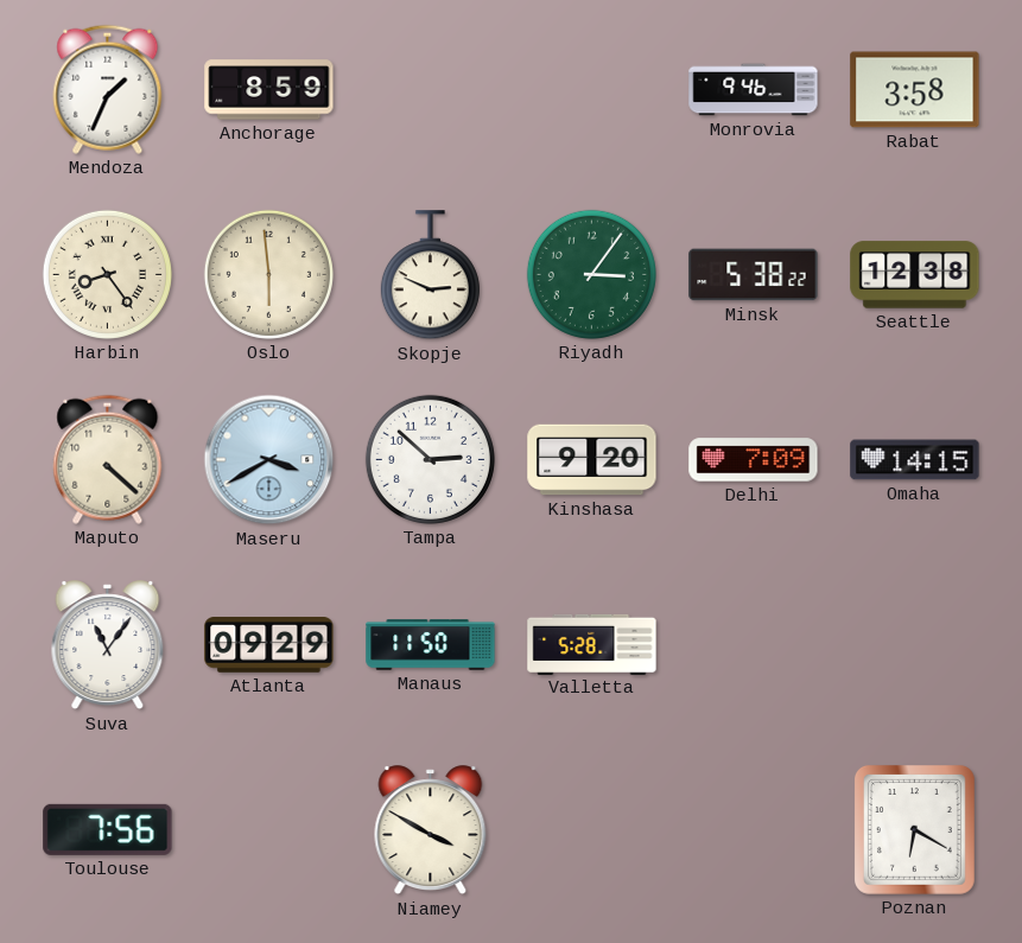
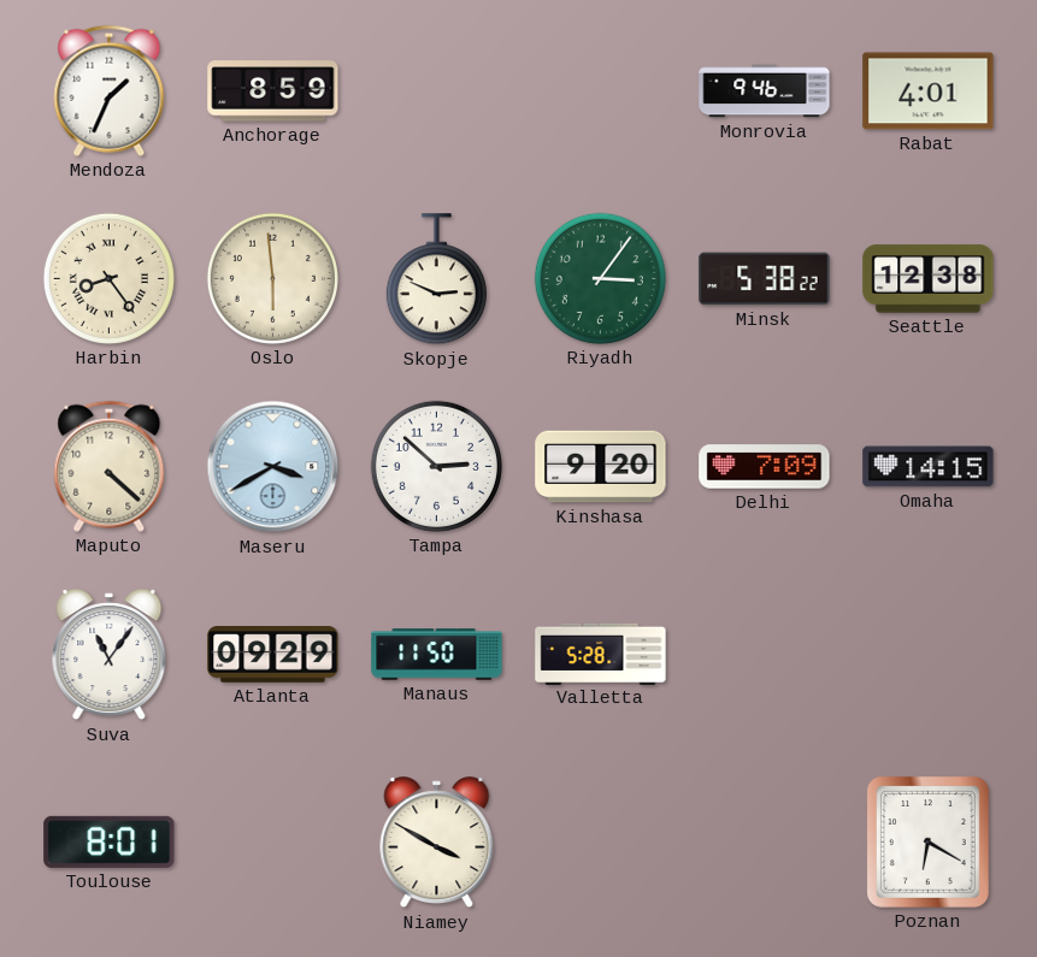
Rabat: 3:58 -> 4:01
Toulouse: 7:56 -> 8:01
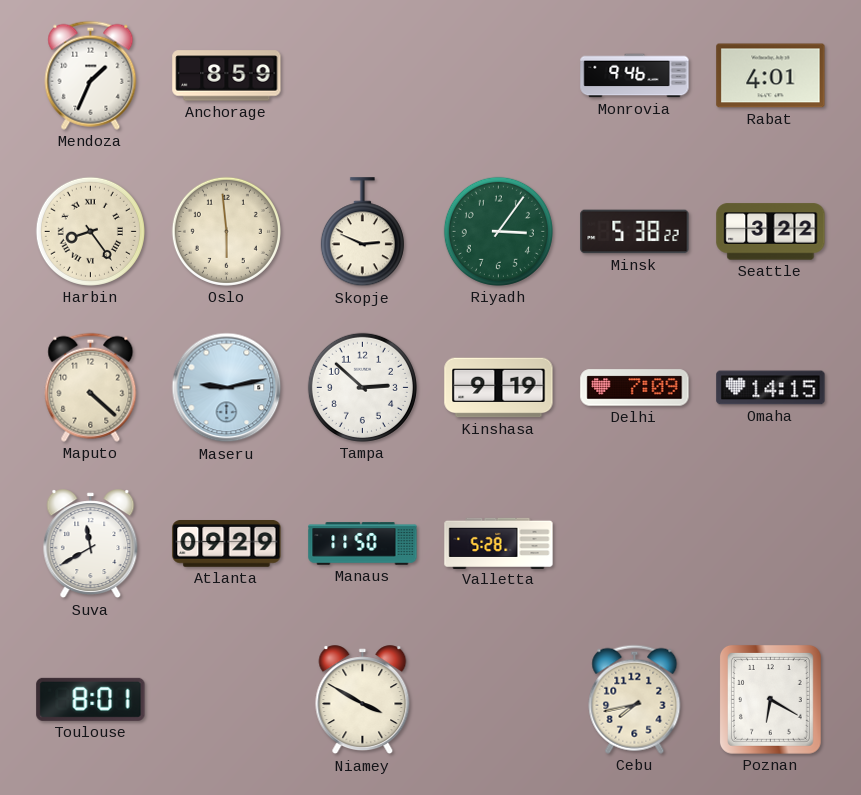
Seattle: 12:38 -> 3:22
Maseru: 3:40 -> 9:13
Kinshasa: 9:20 -> 9:19
Suva: 11:06 -> 11:40
Cebu: none -> 7:43
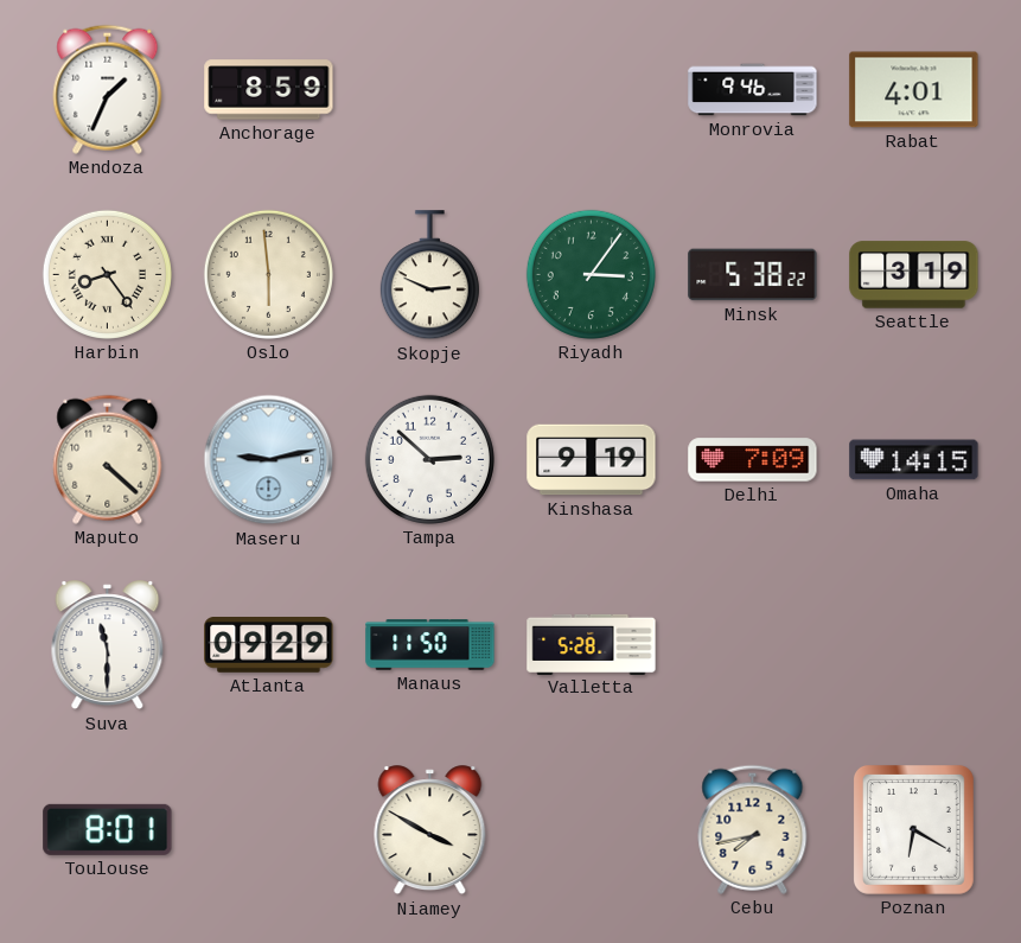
Seattle: 3:22 -> 3:19
Suva: 11:40 -> 11:30
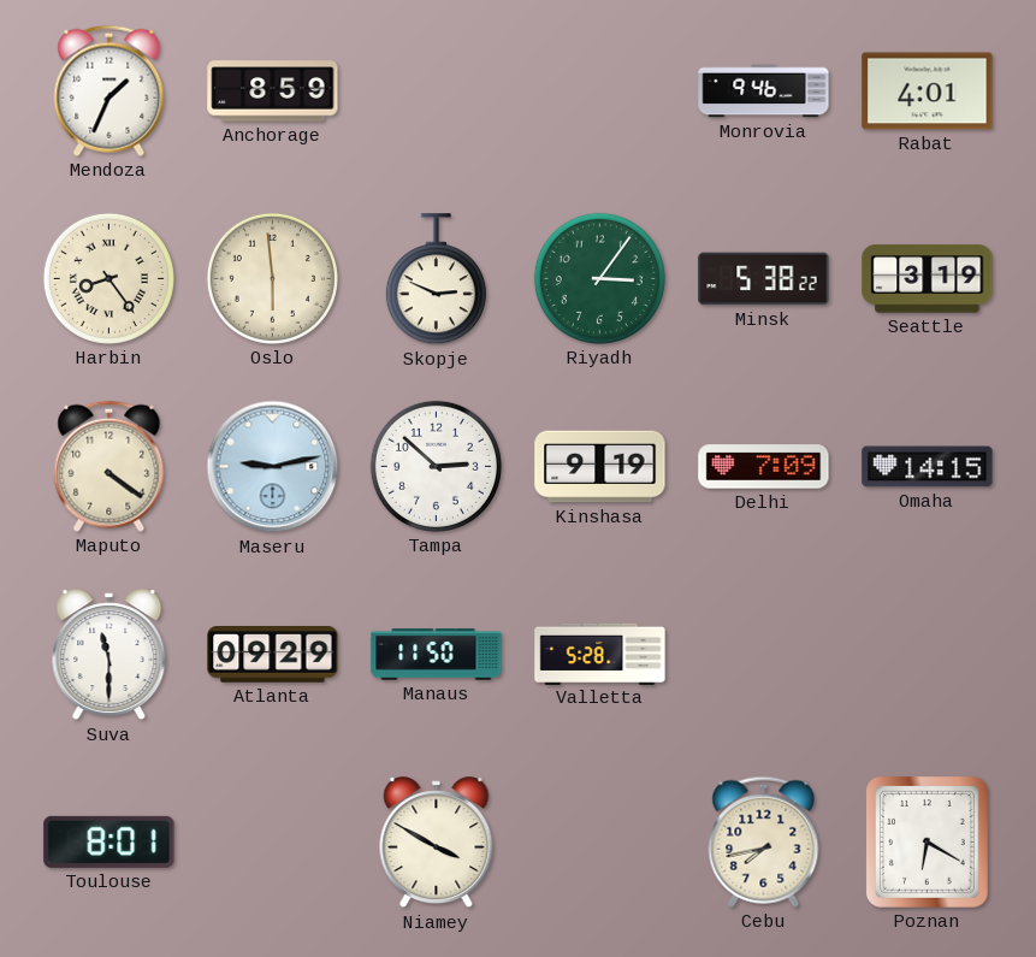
Maputo: 4:22 -> 4:21
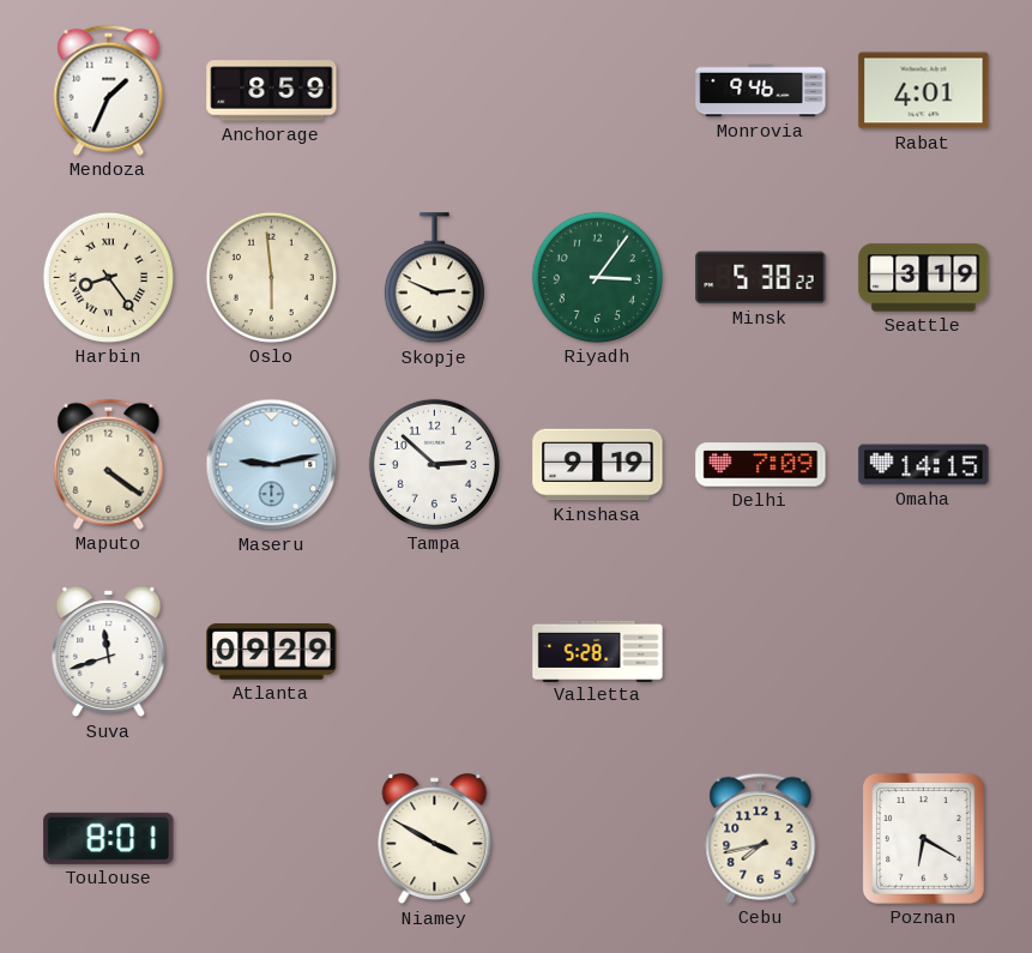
Suva: 11:30 -> 11:42
Manaus: 11:50 -> none
